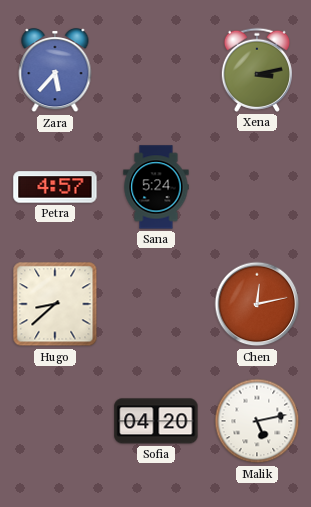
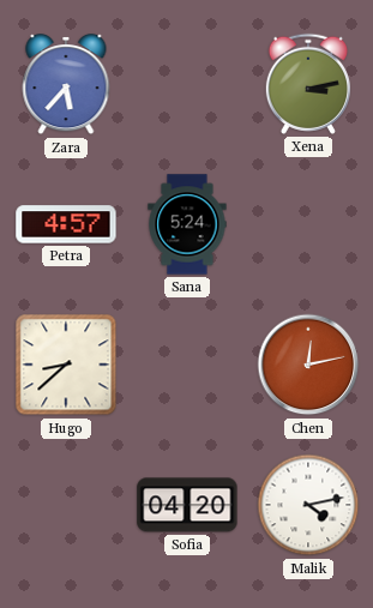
Malik: 5:13 -> 4:13
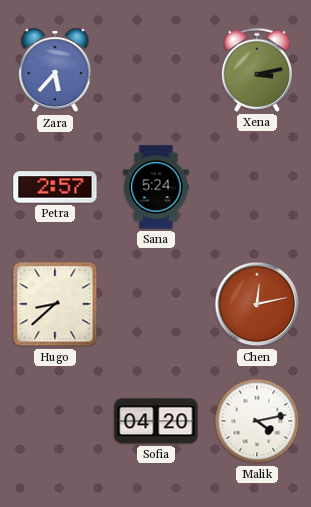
Petra: 4:57 -> 2:57
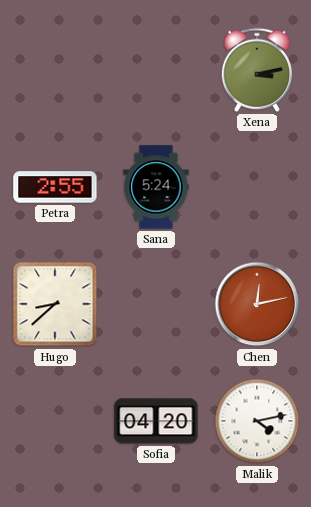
Zara: 5:37 -> none
Petra: 2:57 -> 2:55
